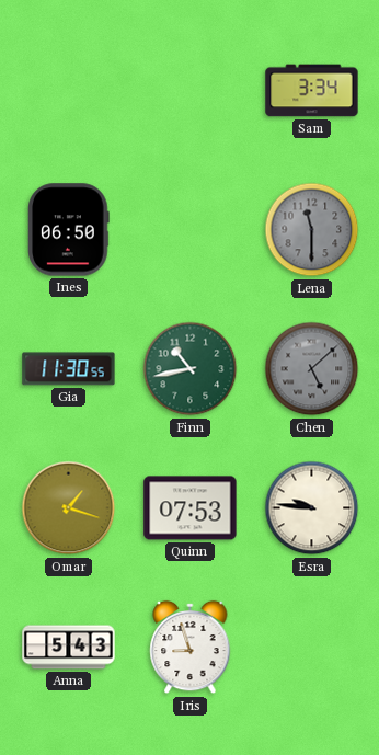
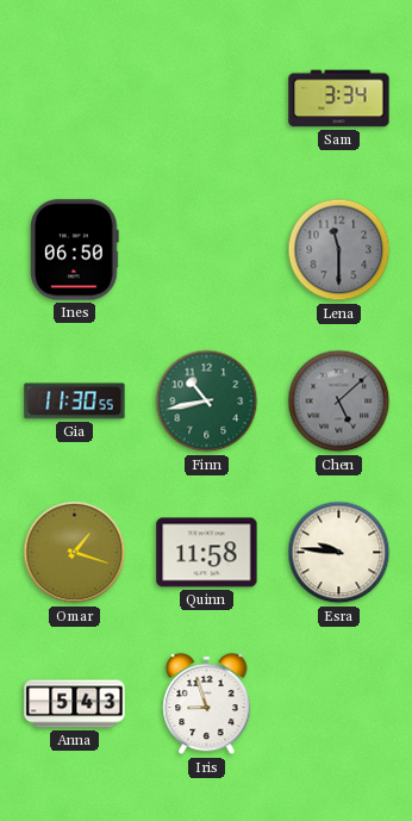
Quinn: 07:53 -> 11:58
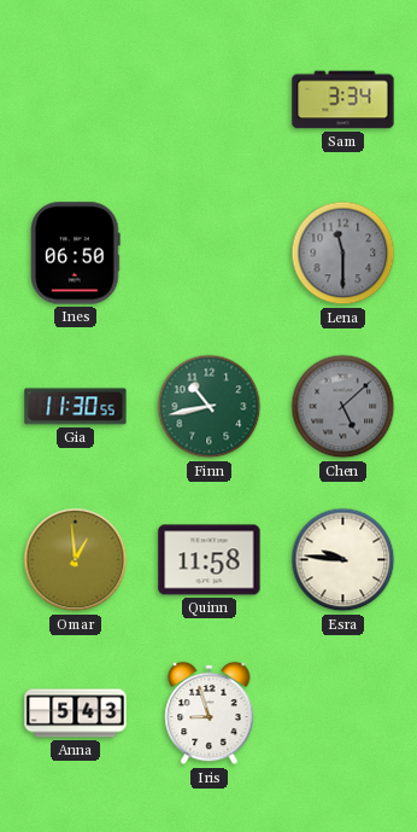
Omar: 1:18 -> 12:59
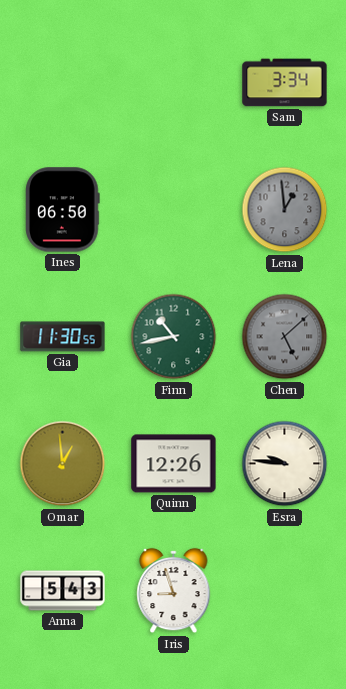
Lena: 11:30 -> 12:59
Quinn: 11:58 -> 12:26
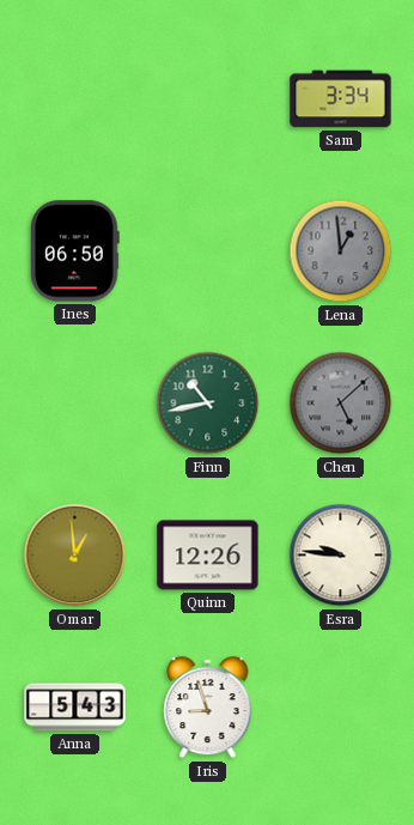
Gia: 11:30 -> none
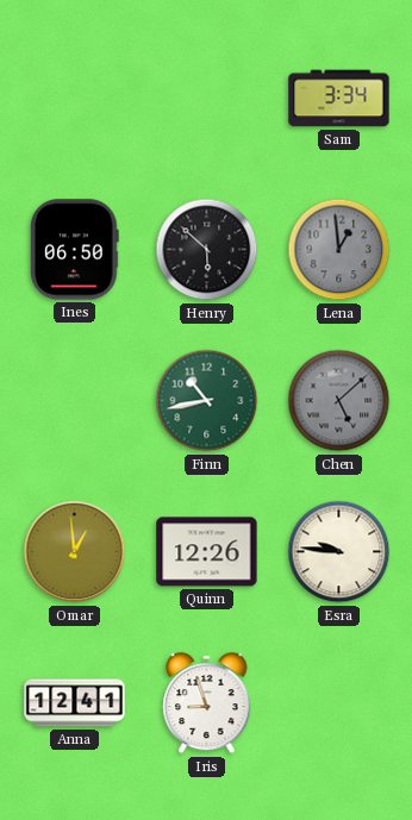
Henry: none -> 5:52
Anna: 5:43 -> 12:41
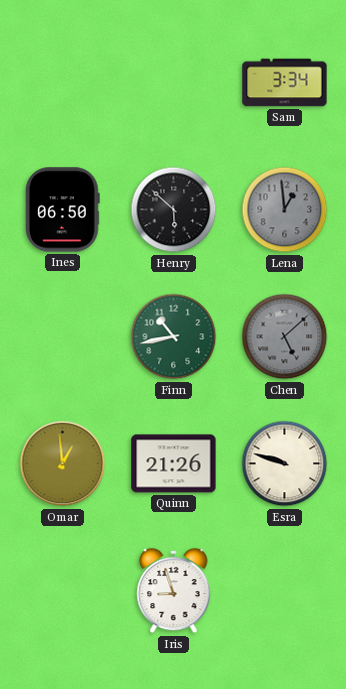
Quinn: 12:26 -> 21:26
Esra: 9:46 -> 9:48
Anna: 12:41 -> none
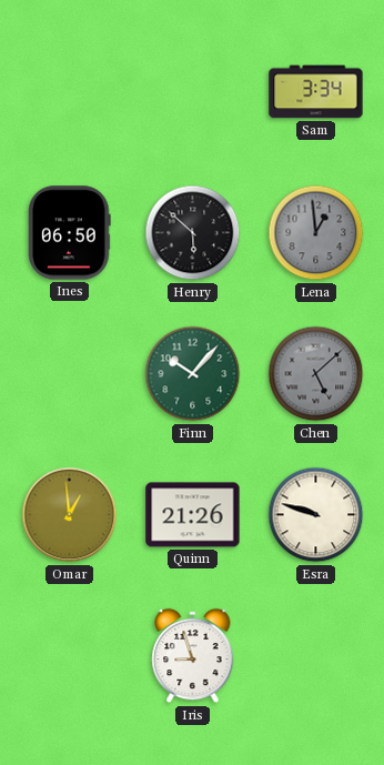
Finn: 10:43 -> 10:07
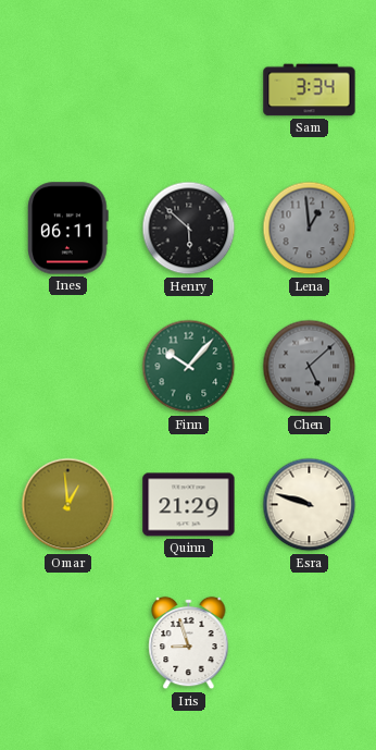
Ines: 06:50 -> 06:11
Quinn: 21:26 -> 21:29
